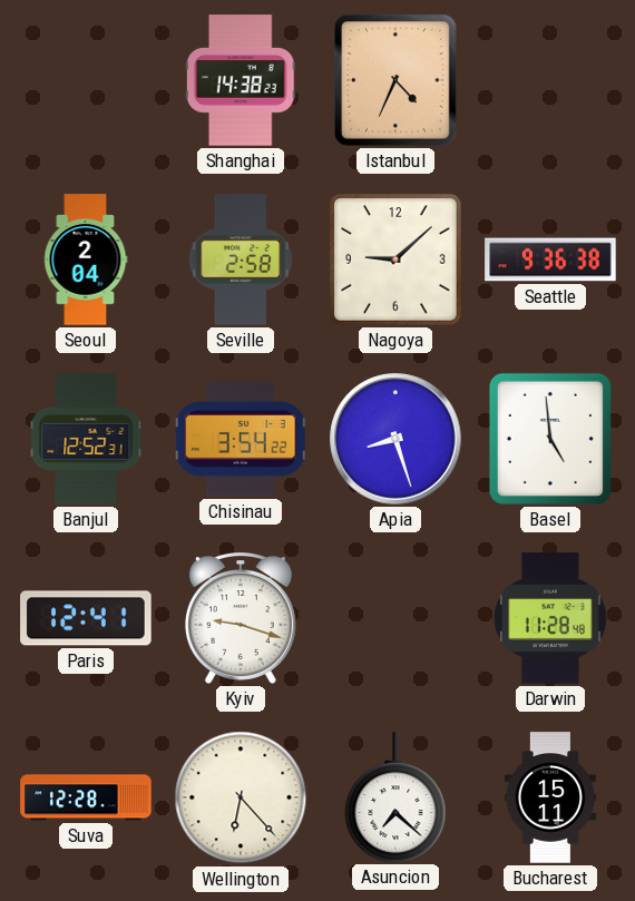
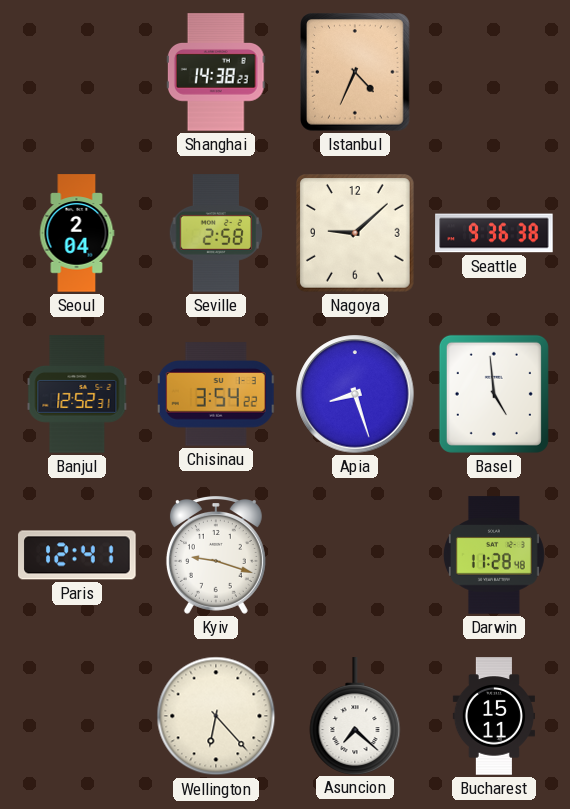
Suva: 12:28 -> none
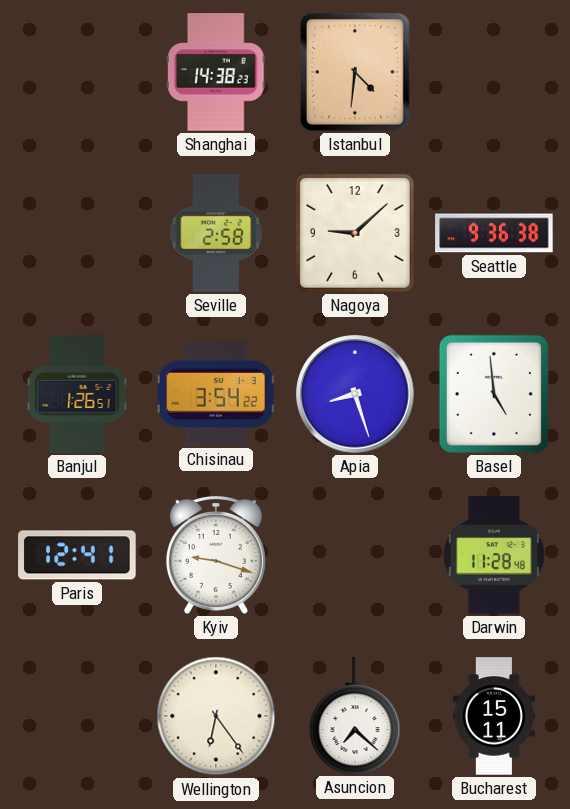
Istanbul: 4:34 -> 4:31
Seoul: 2:04 -> none
Banjul: 12:52 -> 1:26
Wellington: 6:23 -> 6:24
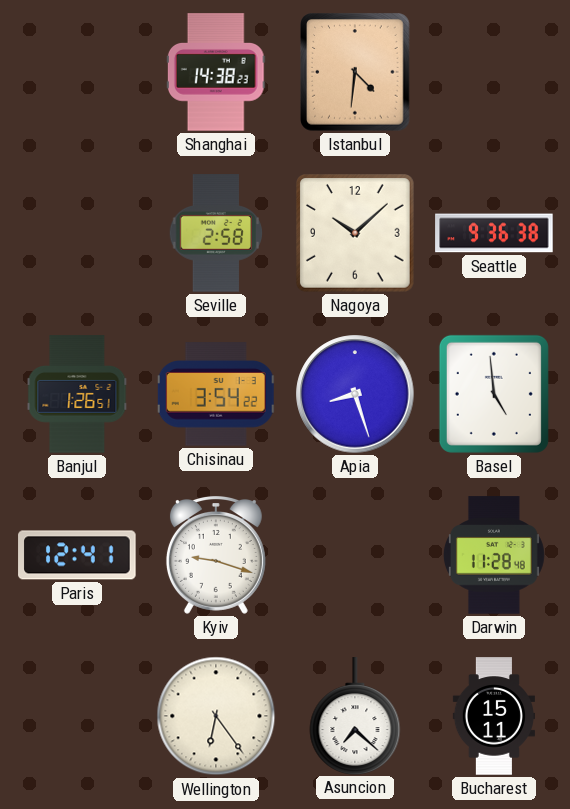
Nagoya: 9:08 -> 10:08
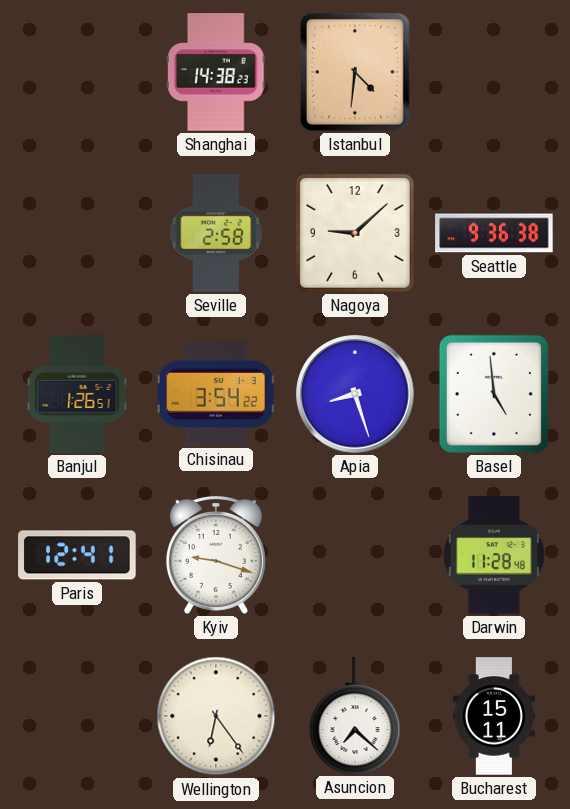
Nagoya: 10:08 -> 9:08
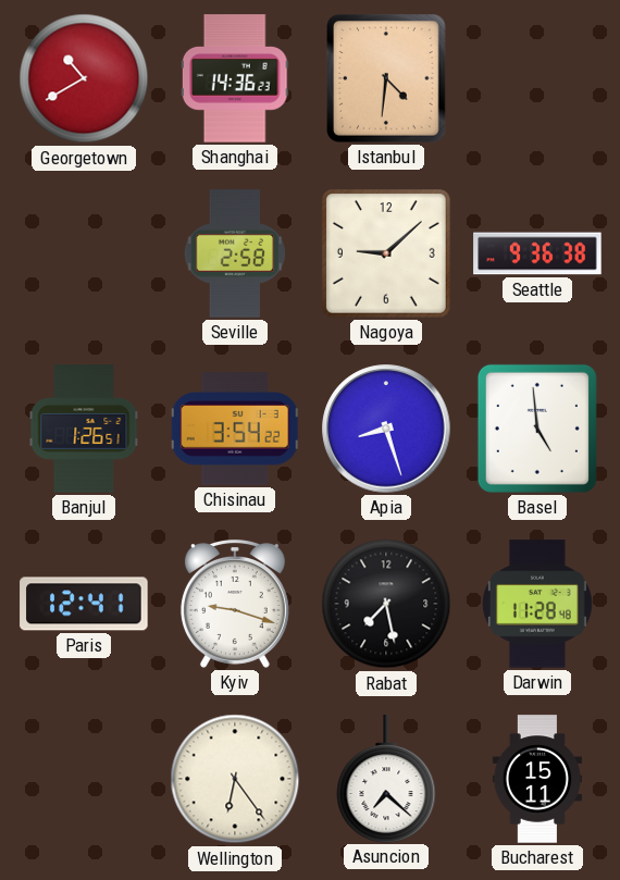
Georgetown: none -> 10:40
Shanghai: 14:38 -> 14:36
Rabat: none -> 7:28
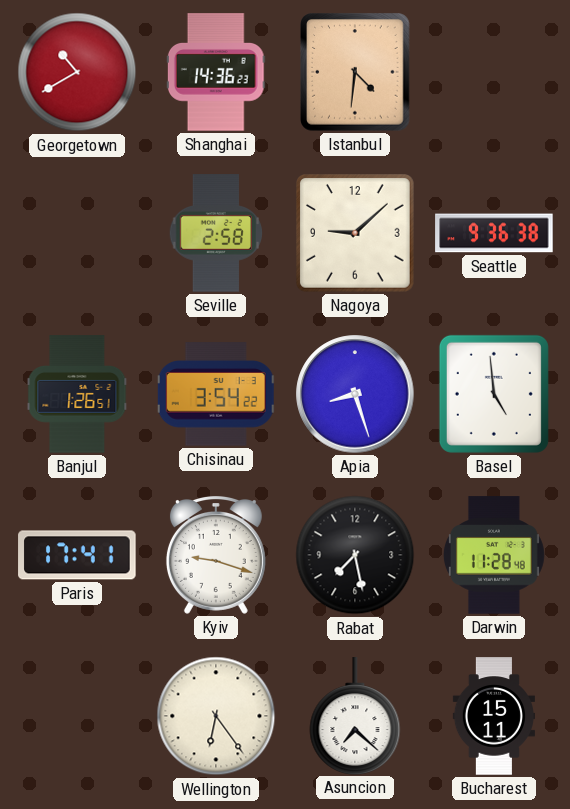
Paris: 12:41 -> 17:41
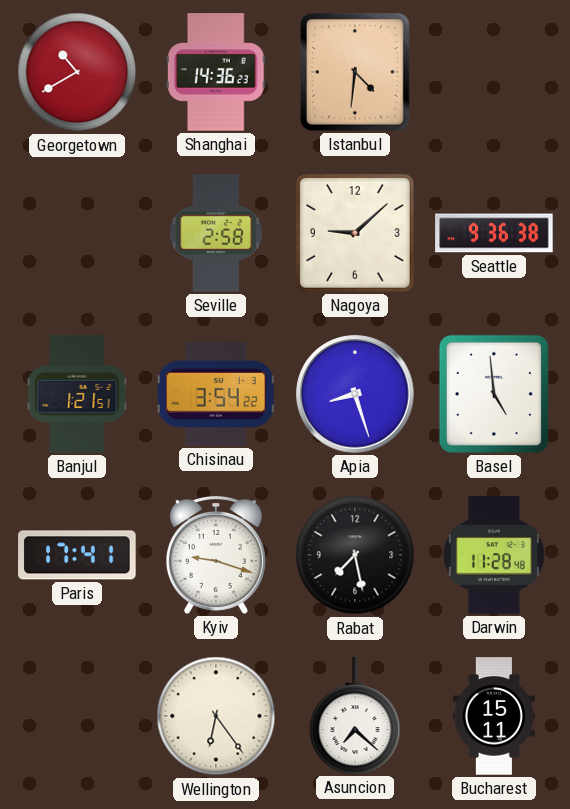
Banjul: 1:26 -> 1:21
